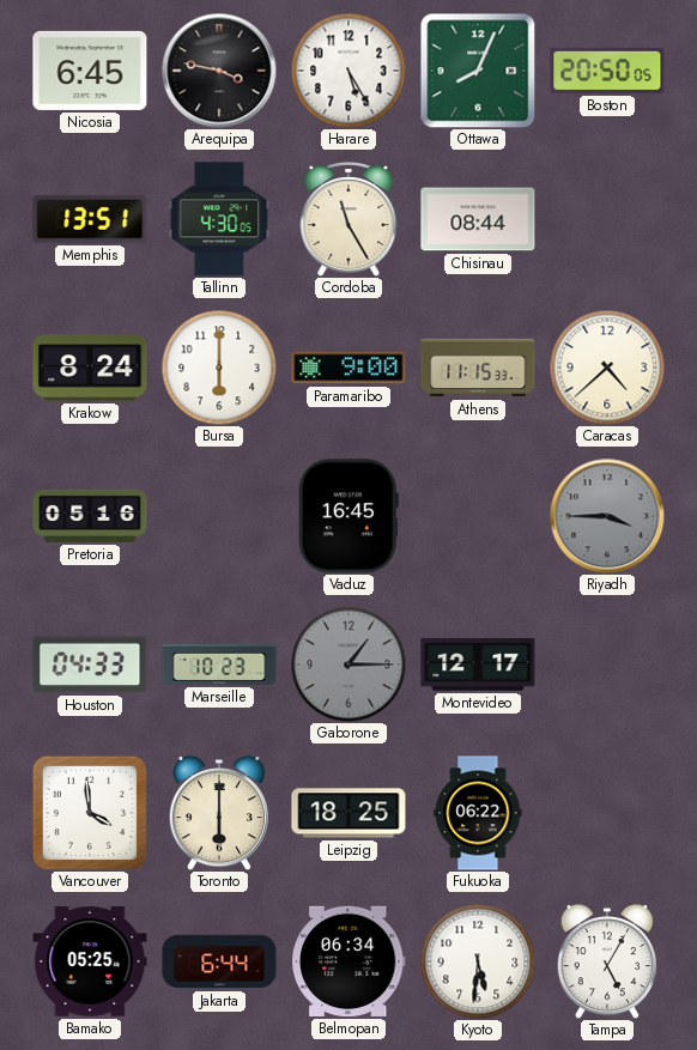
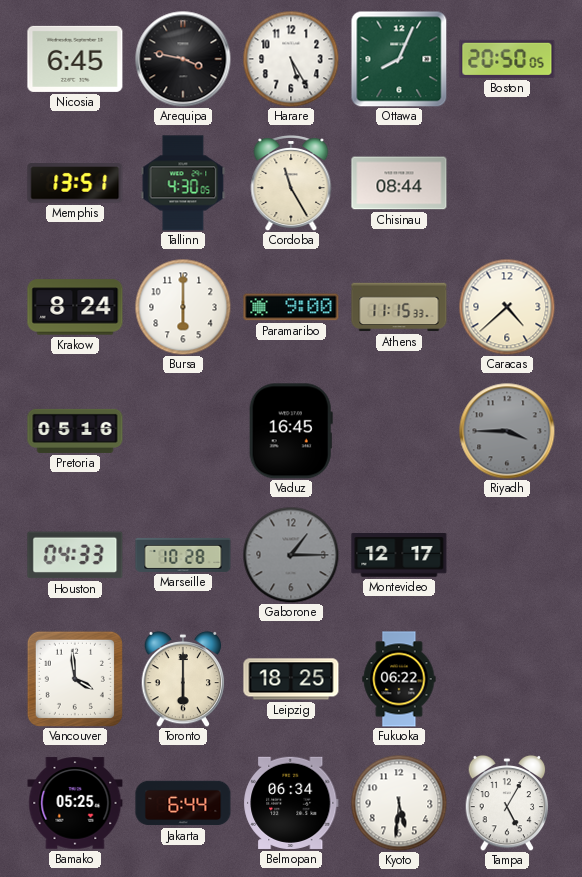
Marseille: 10:23 -> 10:28
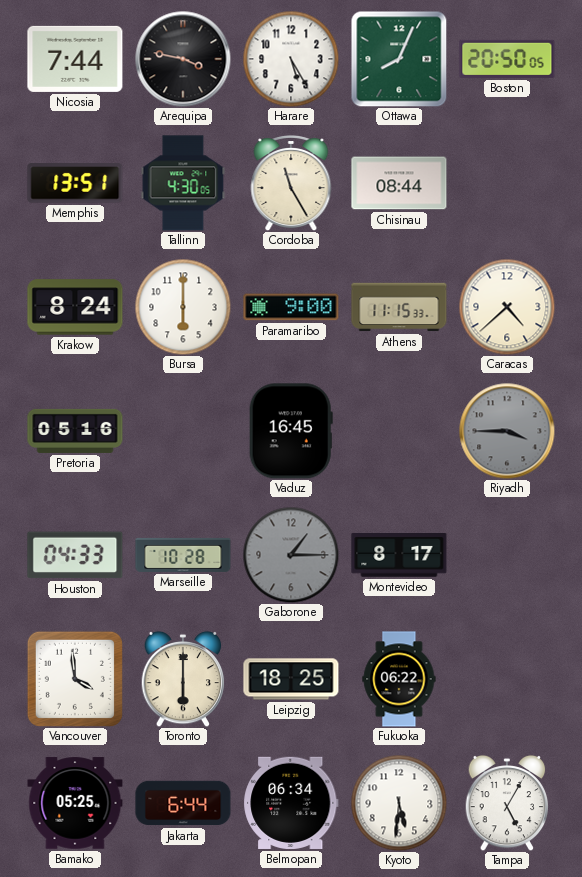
Nicosia: 6:45 -> 7:44
Montevideo: 12:17 -> 8:17
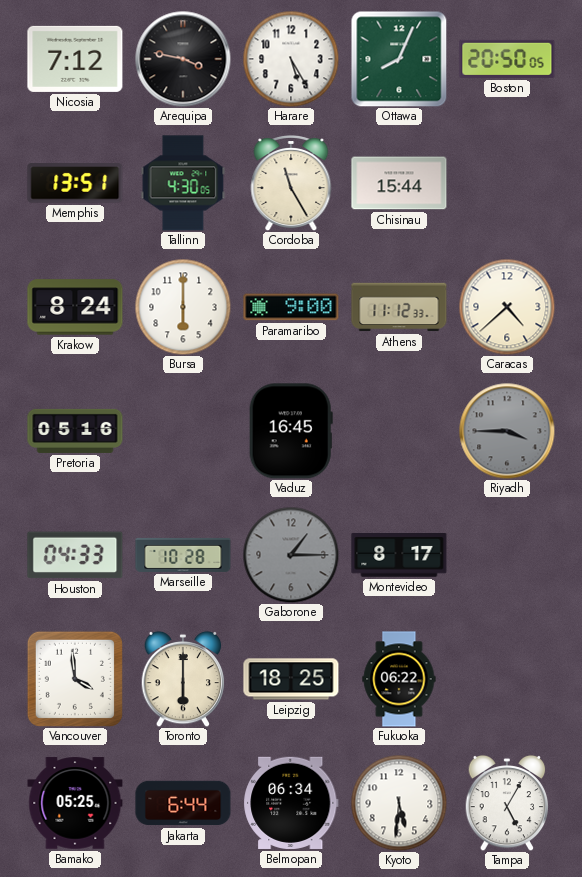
Nicosia: 7:44 -> 7:12
Chisinau: 08:44 -> 15:44
Athens: 11:15 -> 11:12
